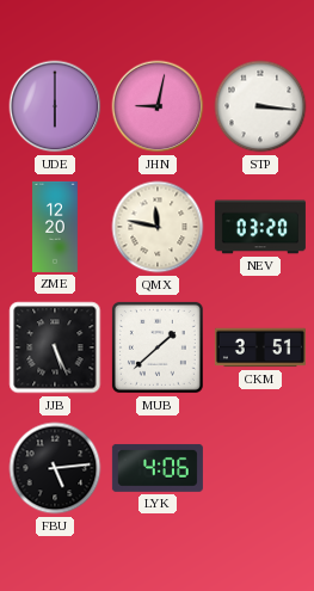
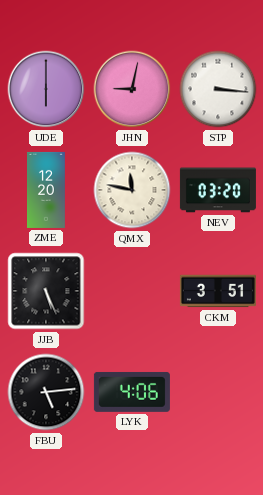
MUB: 1:38 -> none
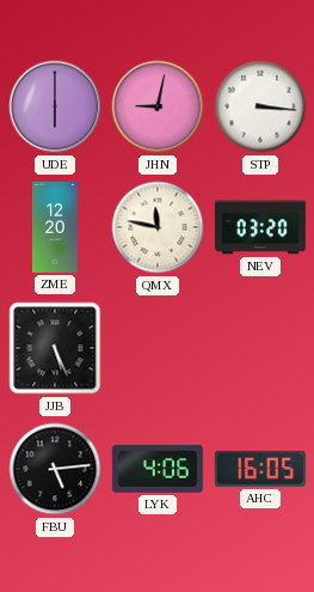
CKM: 3:51 -> none
AHC: none -> 16:05
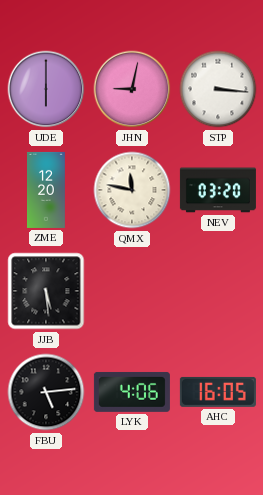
JJB: 5:26 -> 5:29
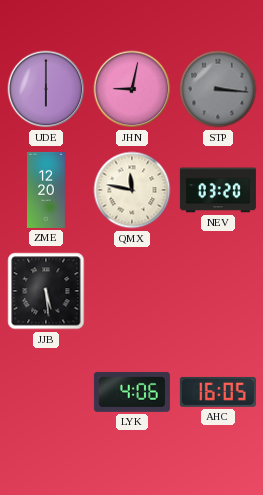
STP dial: white -> grey
FBU: 5:14 -> none
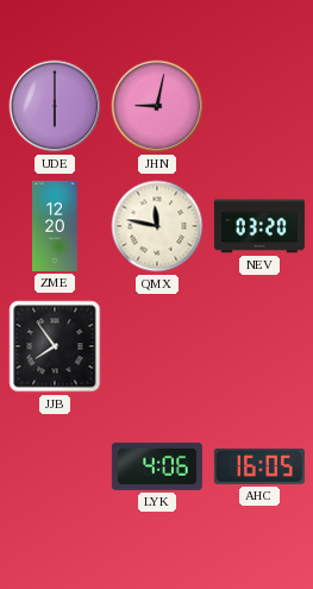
STP: 3:16 -> none
JJB: 5:29 -> 7:54
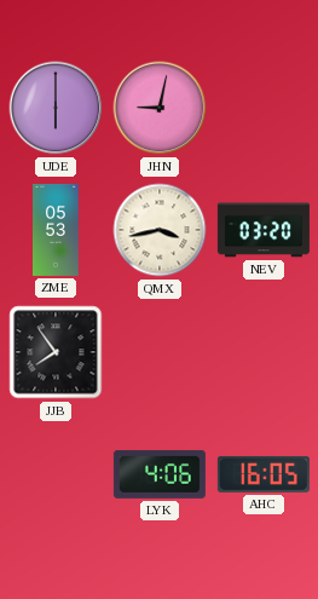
ZME: 12:20 -> 05:53
QMX: 11:47 -> 3:43
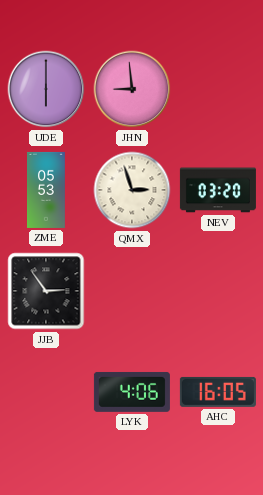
JHN: 9:02 -> 8:59
QMX: 3:43 -> 2:57
JJB: 7:54 -> 2:54
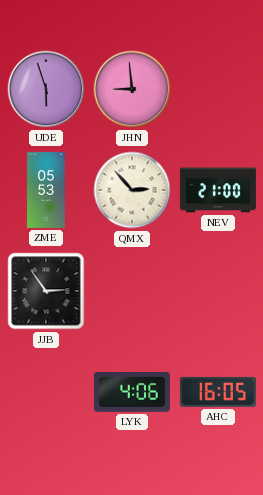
UDE: 6:00 -> 5:57
QMX: 2:57 -> 2:53
NEV: 03:20 -> 21:00
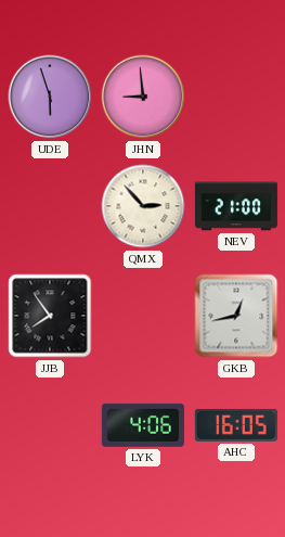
ZME: 05:53 -> none
JJB: 2:54 -> 7:54
GKB: none -> 12:43
